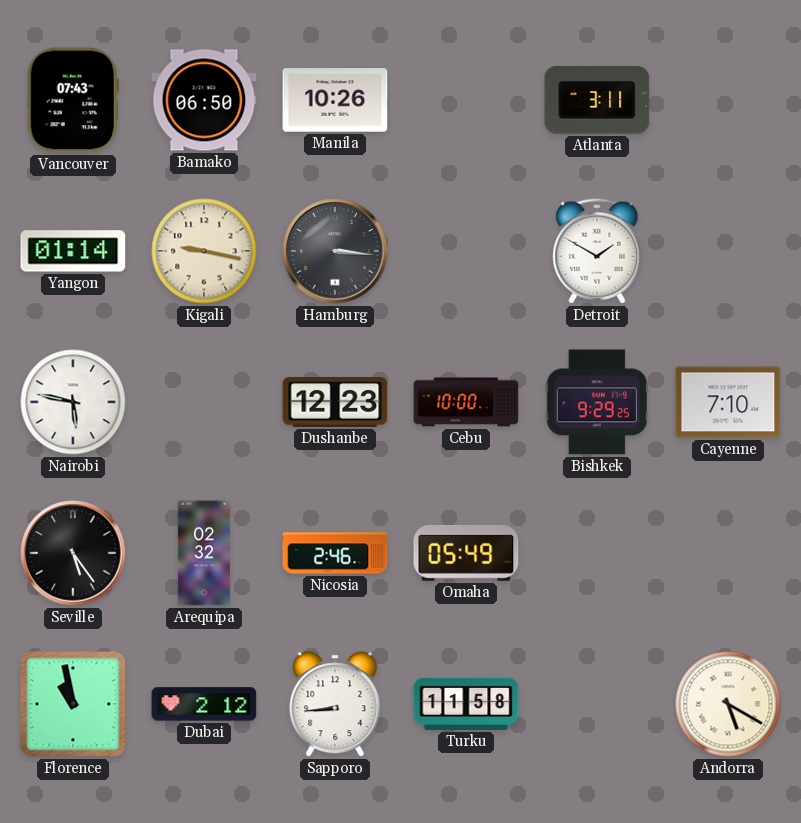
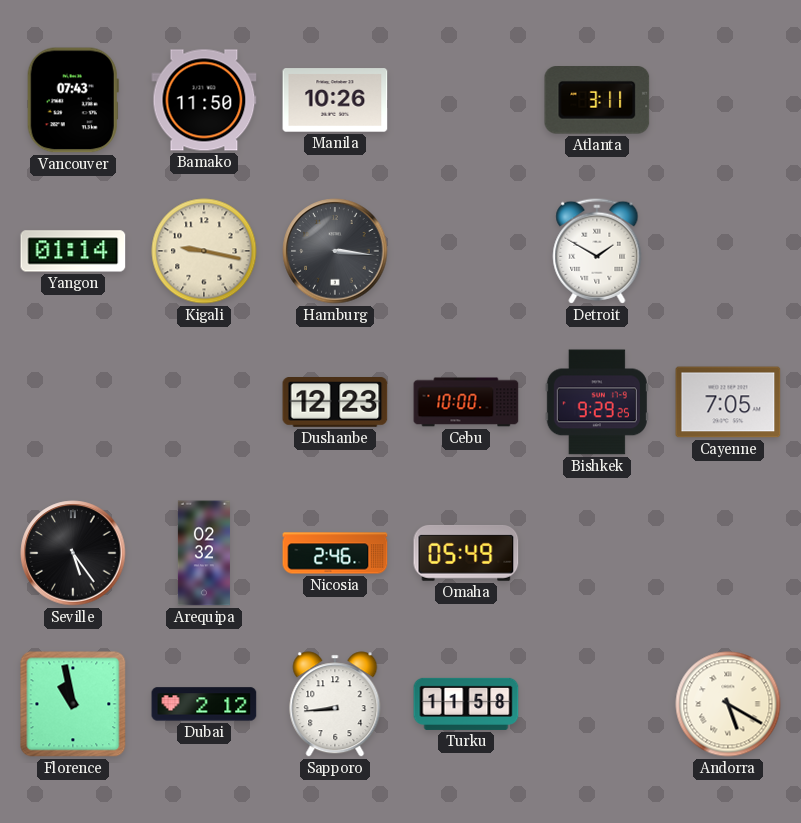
Bamako: 06:50 -> 11:50
Nairobi: 5:47 -> none
Cayenne: 7:10 -> 7:05
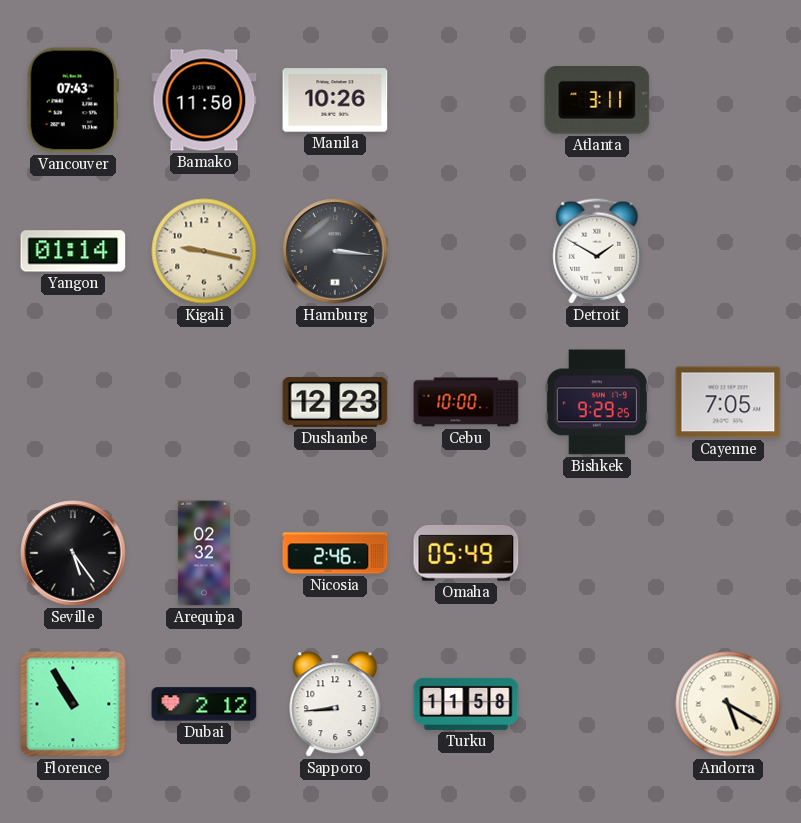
Florence: 10:58 -> 10:55
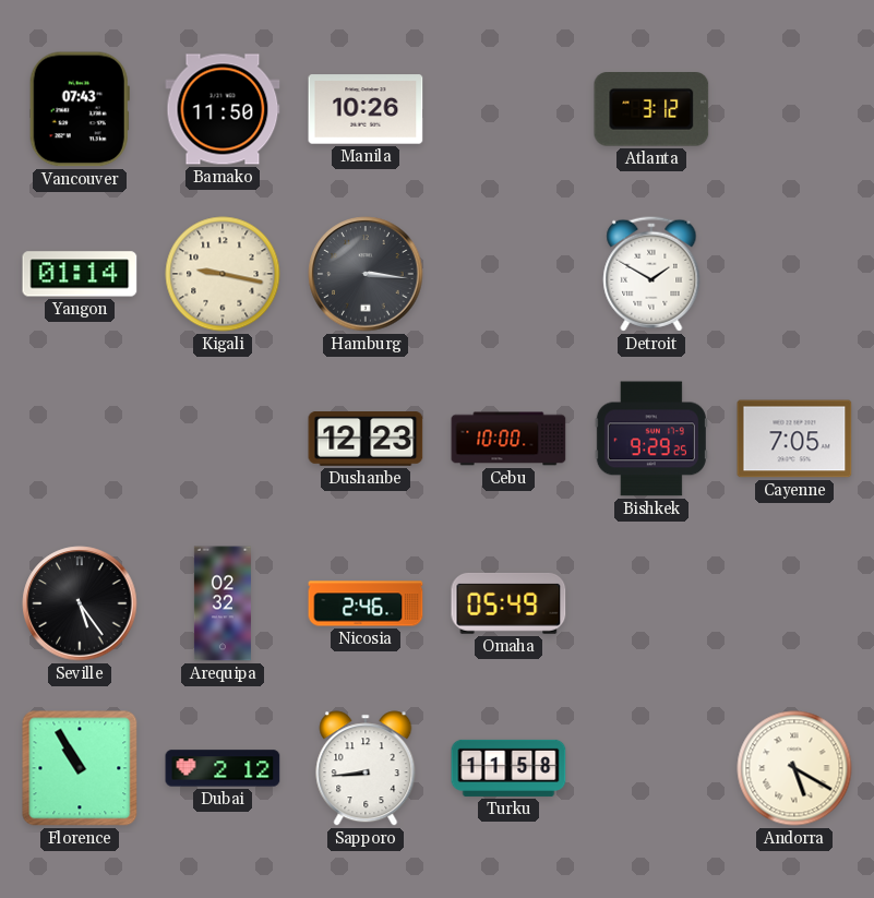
Atlanta: 3:11 -> 3:12
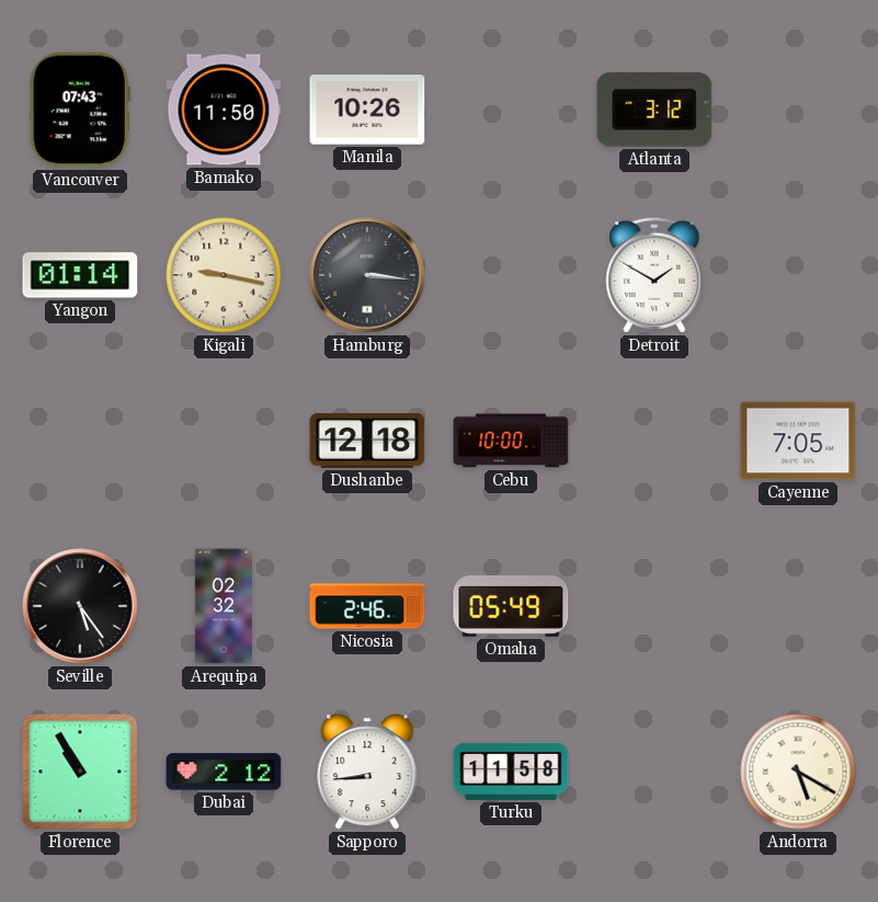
Dushanbe: 12:23 -> 12:18
Bishkek: 9:29 -> none
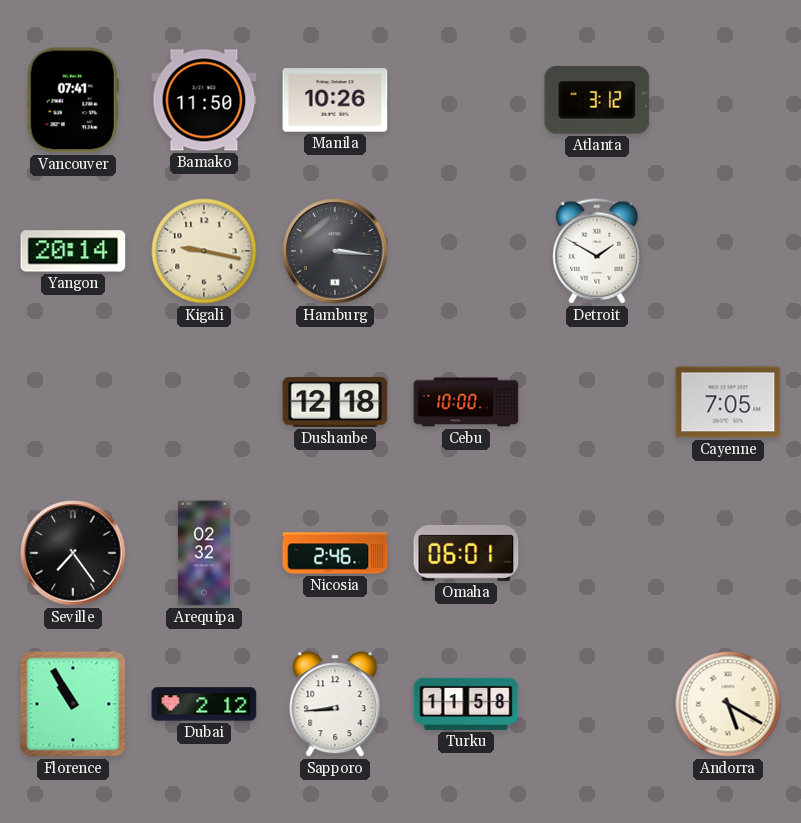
Vancouver: 07:43 -> 07:41
Yangon: 01:14 -> 20:14
Seville: 5:24 -> 7:24
Omaha: 05:49 -> 06:01
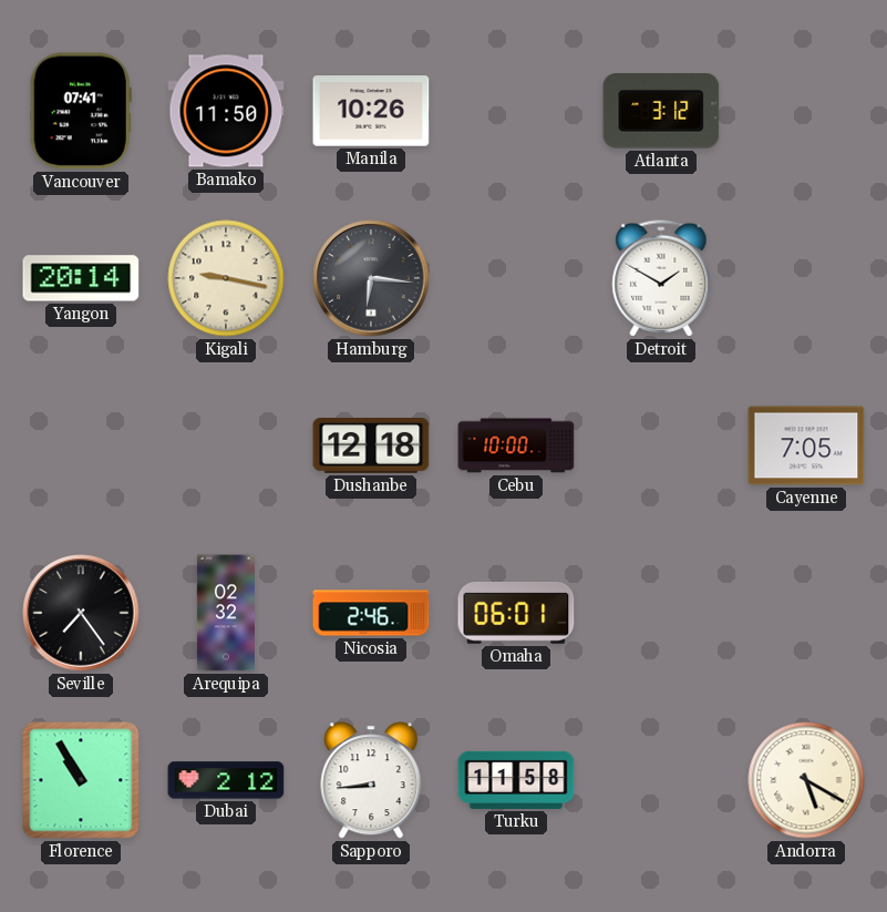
Hamburg: 3:16 -> 6:16
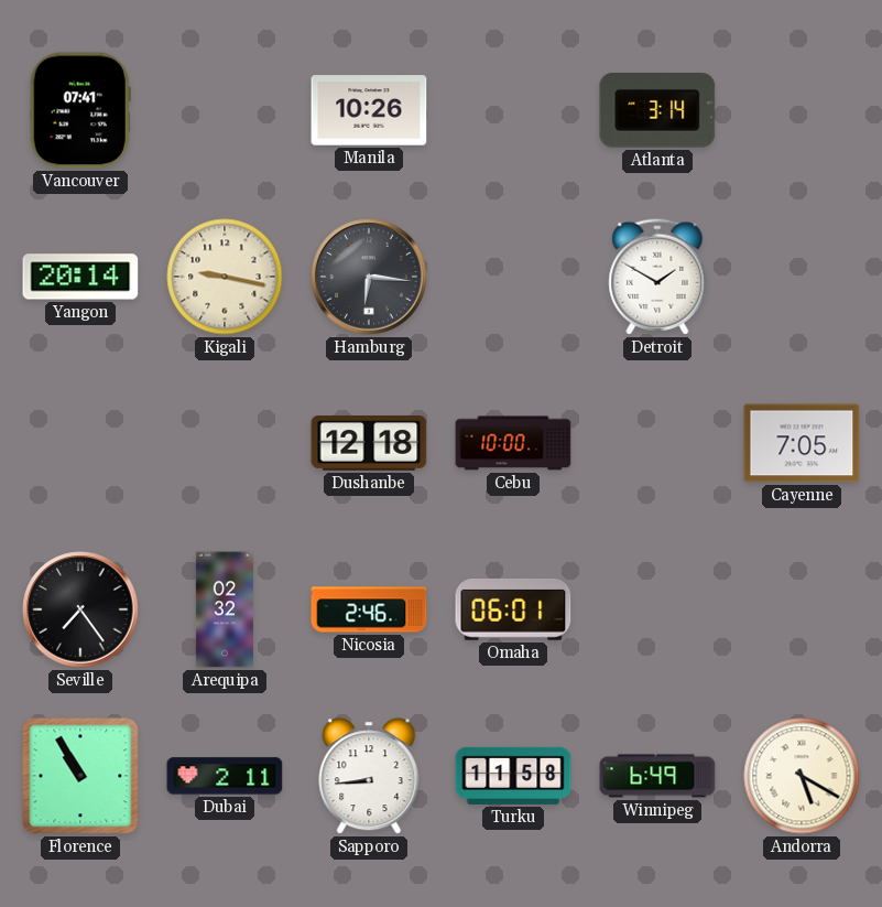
Bamako: 11:50 -> none
Atlanta: 3:12 -> 3:14
Dubai: 2:12 -> 2:11
Winnipeg: none -> 6:49
